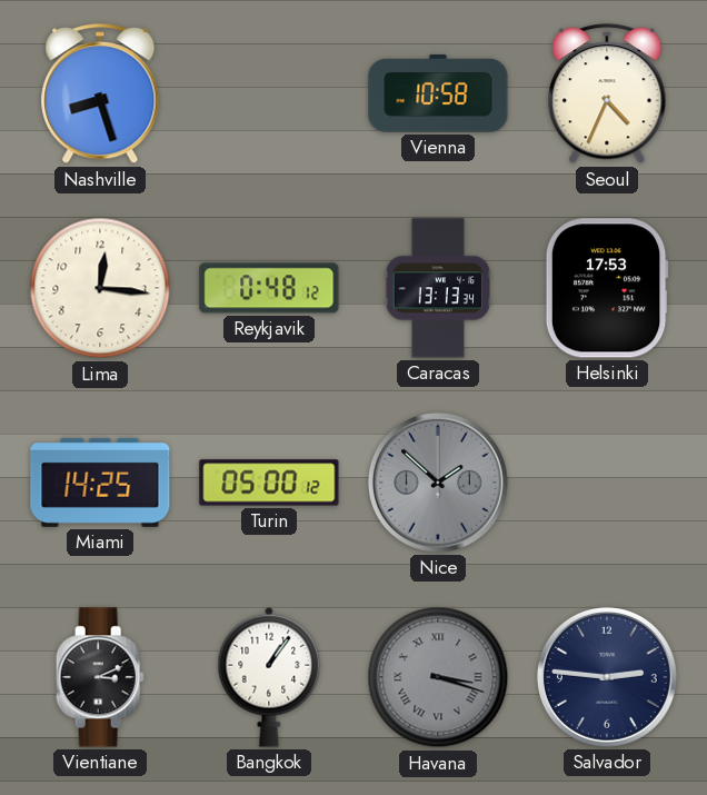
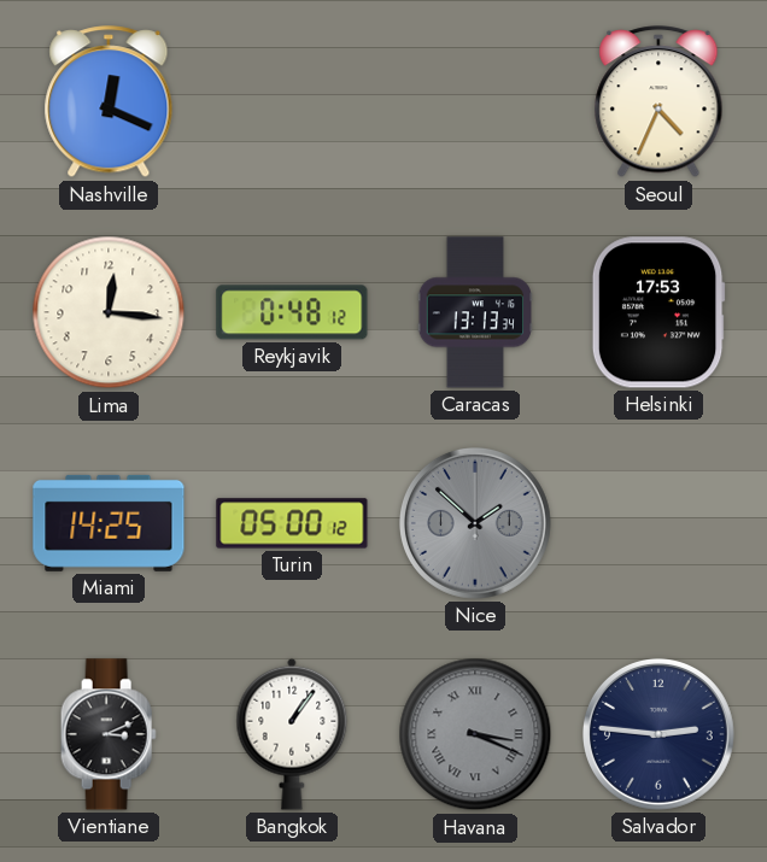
Nashville: 8:27 -> 12:19
Vienna: 10:58 -> none
Havana: 3:18 -> 3:19
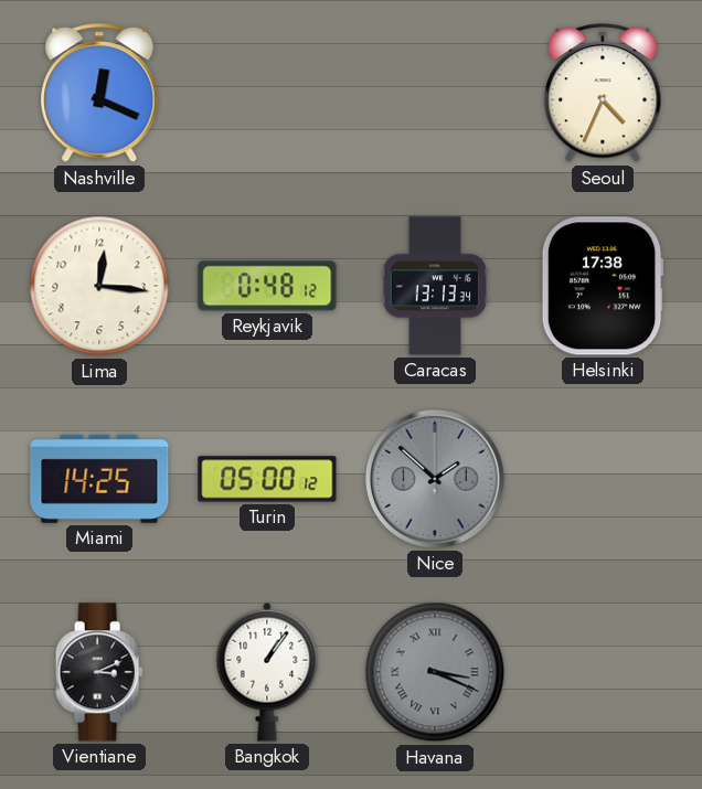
Helsinki: 17:53 -> 17:38
Salvador: 2:46 -> none
